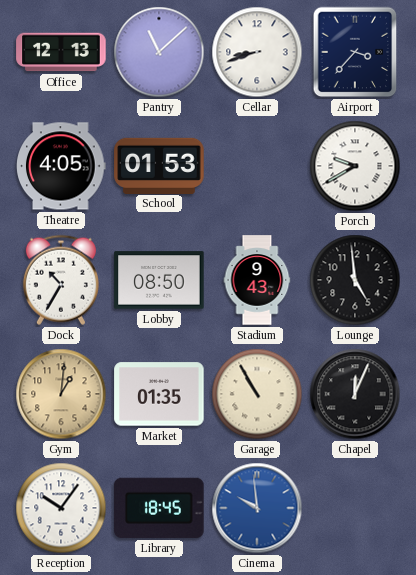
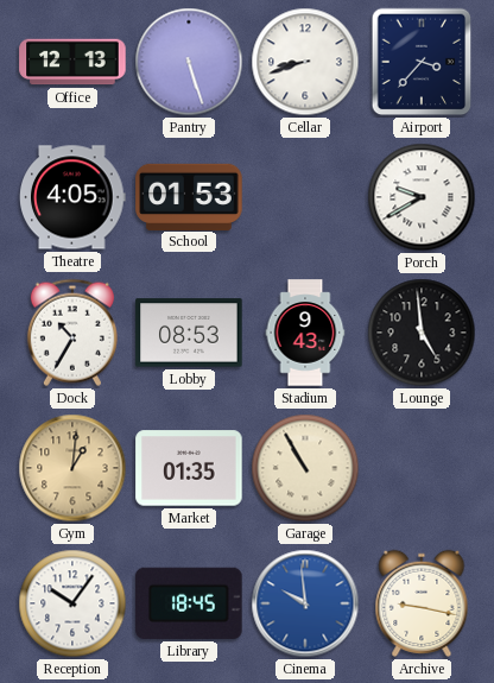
Pantry: 11:08 -> 5:27
Lobby: 08:50 -> 08:53
Chapel: 12:04 -> none
Archive: none -> 9:17
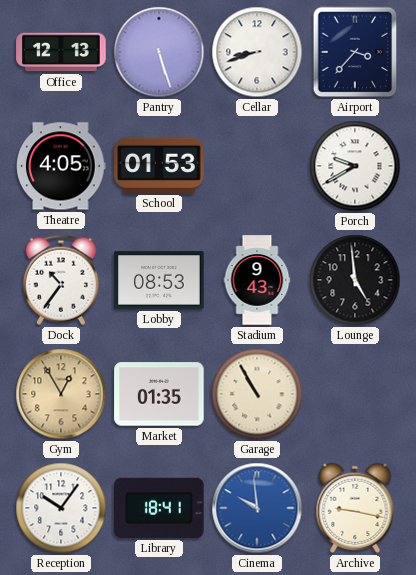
Dock: 10:35 -> 10:36
Gym: 1:01 -> 12:55
Library: 18:45 -> 18:41
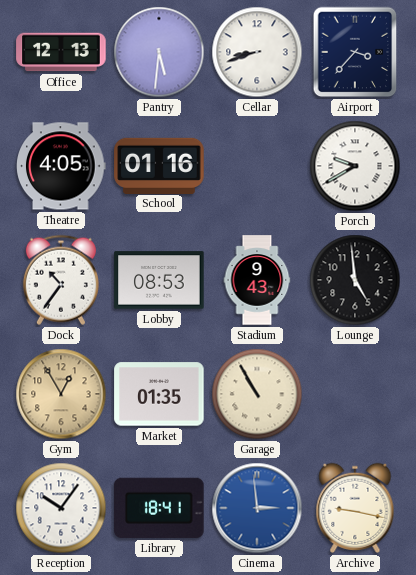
Pantry: 5:27 -> 5:31
School: 01:53 -> 01:16
Cinema: 9:59 -> 2:59
